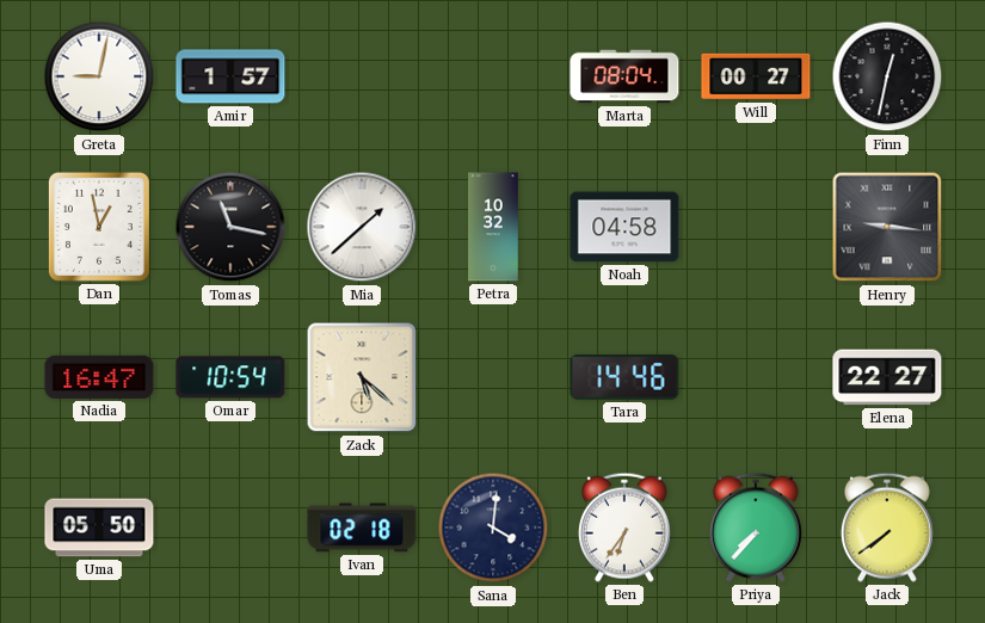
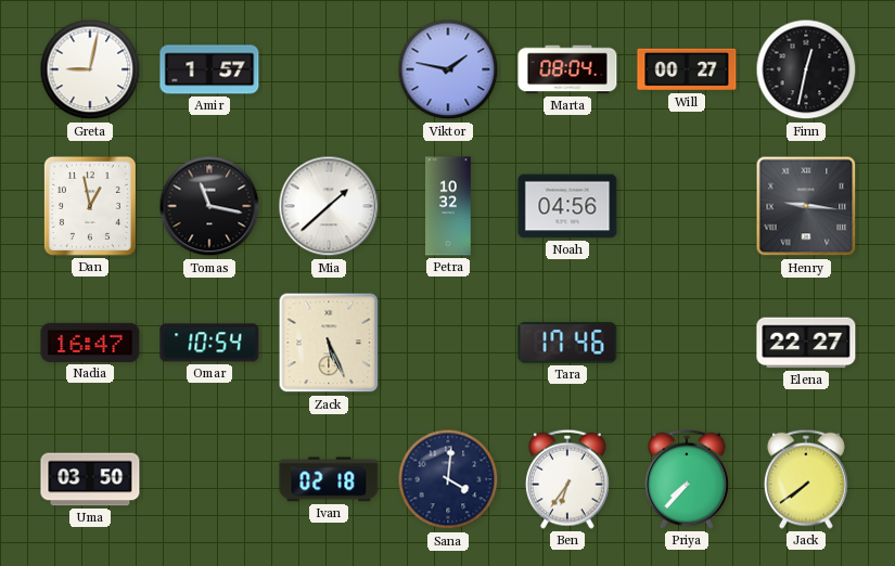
Viktor: none -> 1:47
Noah: 04:58 -> 04:56
Zack: 5:22 -> 5:26
Tara: 14:46 -> 17:46
Uma: 05:50 -> 03:50
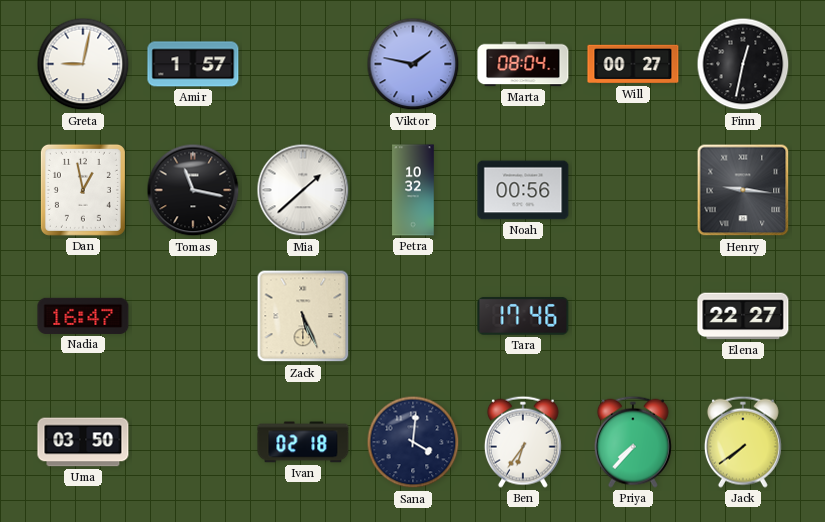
Noah: 04:56 -> 00:56
Omar: 10:54 -> none
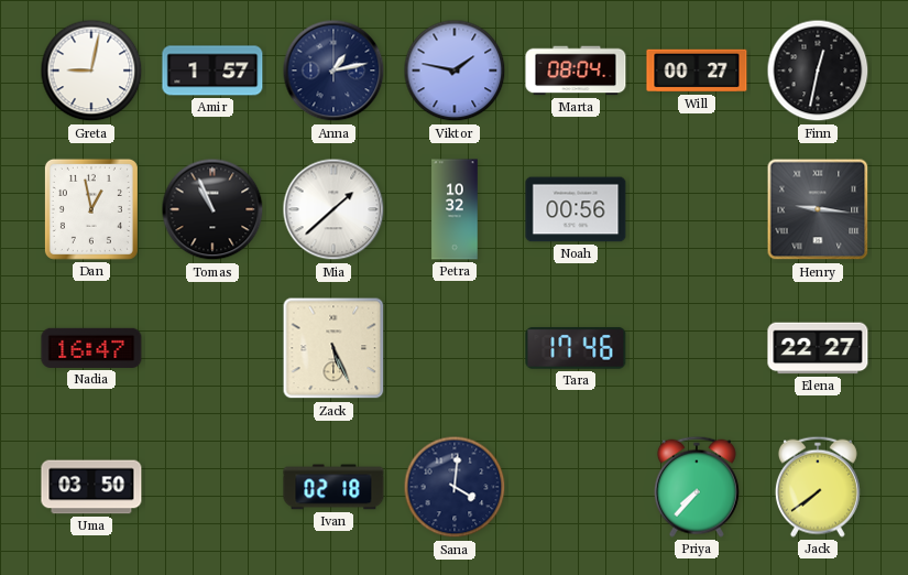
Anna: none -> 1:13
Tomas: 11:17 -> 10:56
Ben: 6:36 -> none
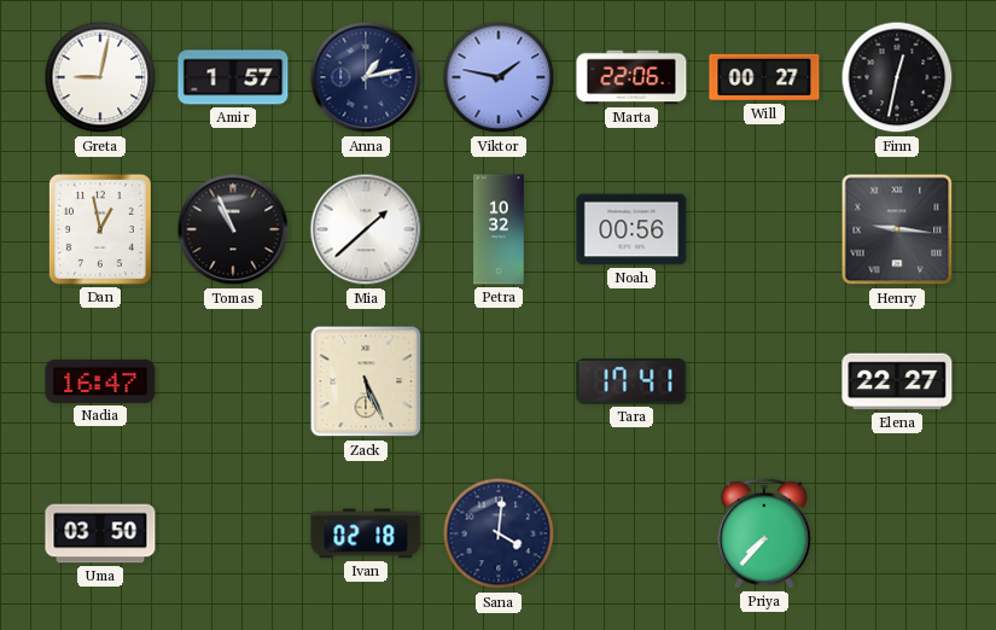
Marta: 08:04 -> 22:06
Tara: 17:46 -> 17:41
Jack: 7:39 -> none
